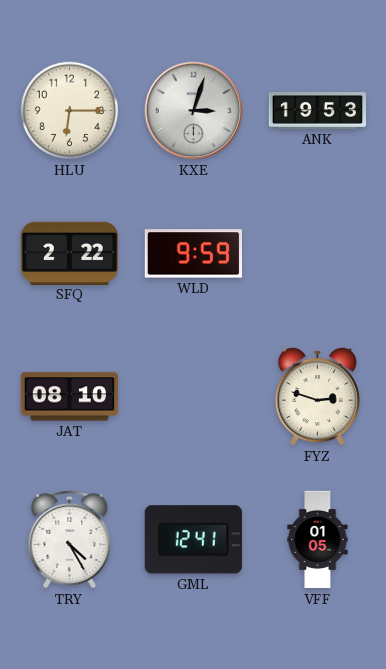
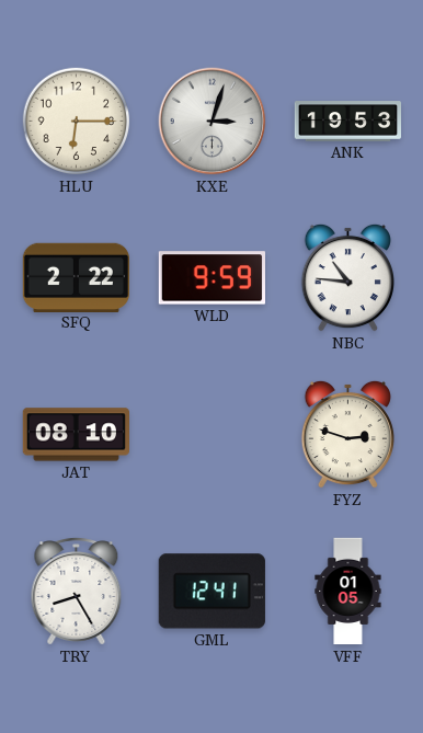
NBC: none -> 10:46
TRY: 4:25 -> 8:25
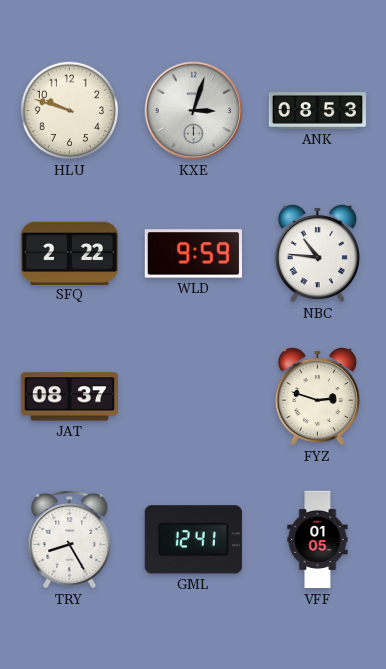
HLU: 6:15 -> 9:48
ANK: 19:53 -> 08:53
JAT: 08:10 -> 08:37
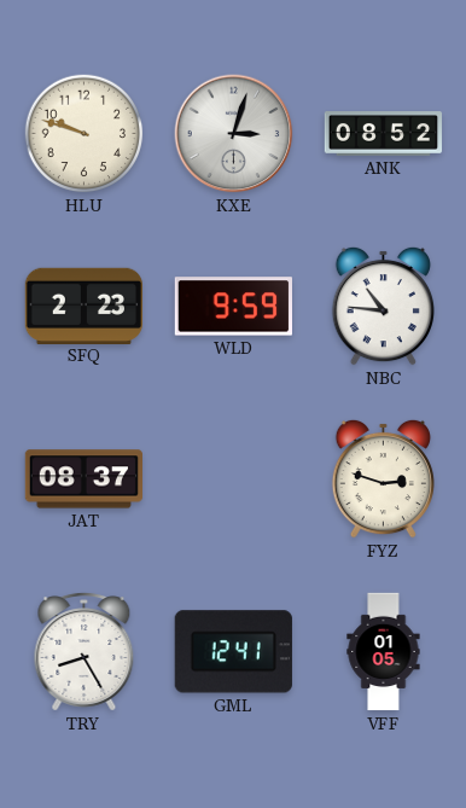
ANK: 08:53 -> 08:52
SFQ: 2:22 -> 2:23
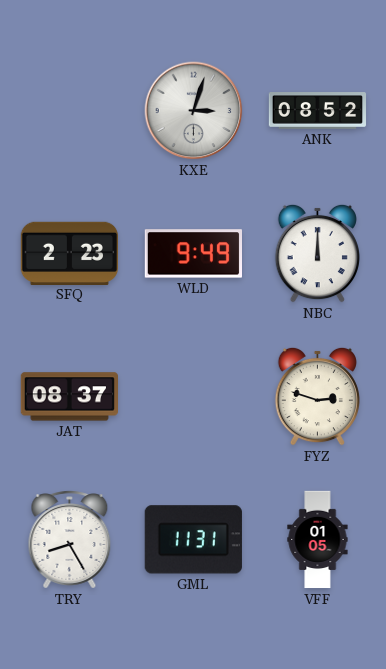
HLU: 9:48 -> none
WLD: 9:59 -> 9:49
NBC: 10:46 -> 12:00
GML: 12:41 -> 11:31
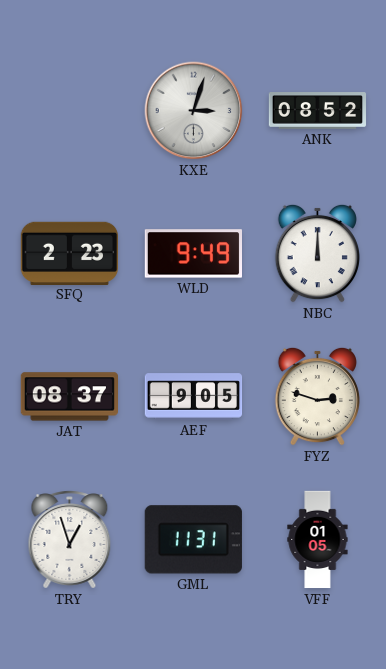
AEF: none -> 9:05
TRY: 8:25 -> 12:57
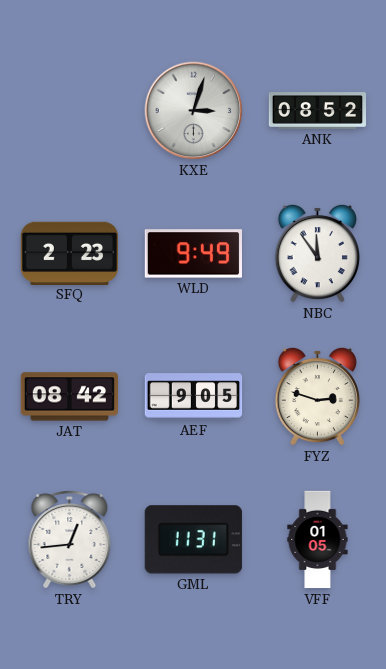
NBC: 12:00 -> 11:54
JAT: 08:37 -> 08:42
TRY: 12:57 -> 12:44
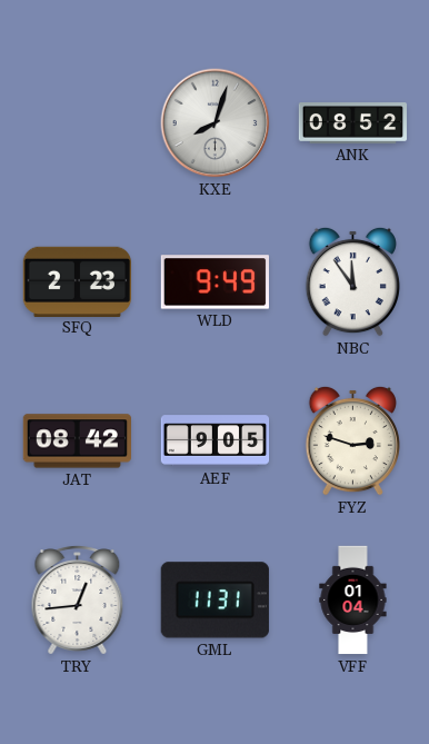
KXE: 3:03 -> 8:03
VFF: 01:05 -> 01:04
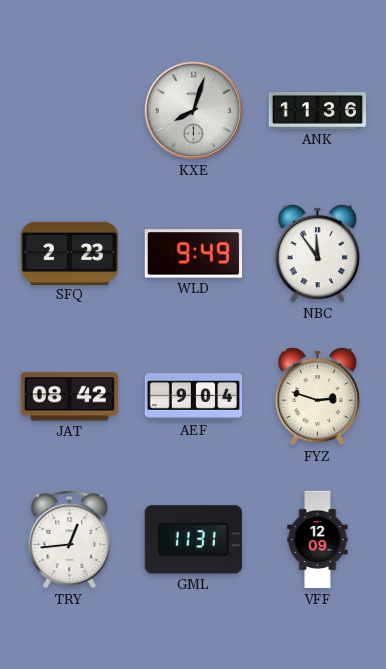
ANK: 08:52 -> 11:36
AEF: 9:05 -> 9:04
VFF: 01:04 -> 12:09
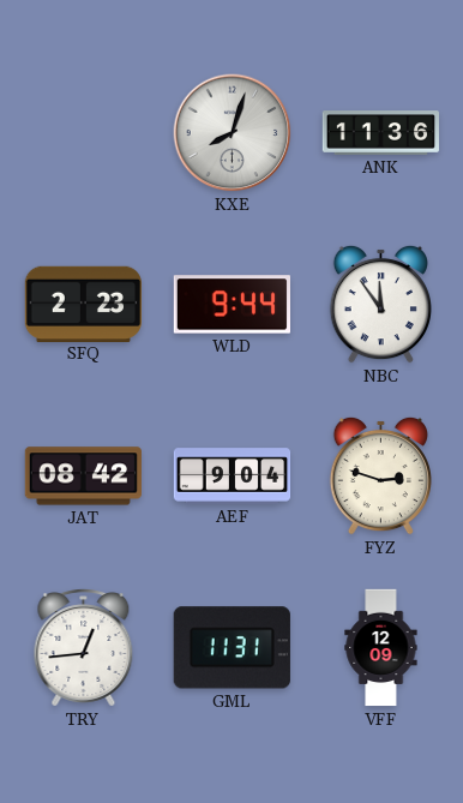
WLD: 9:49 -> 9:44
